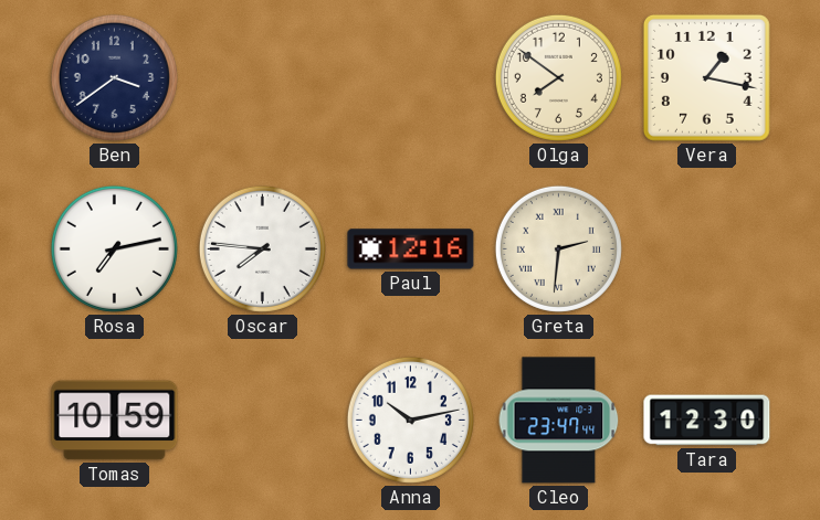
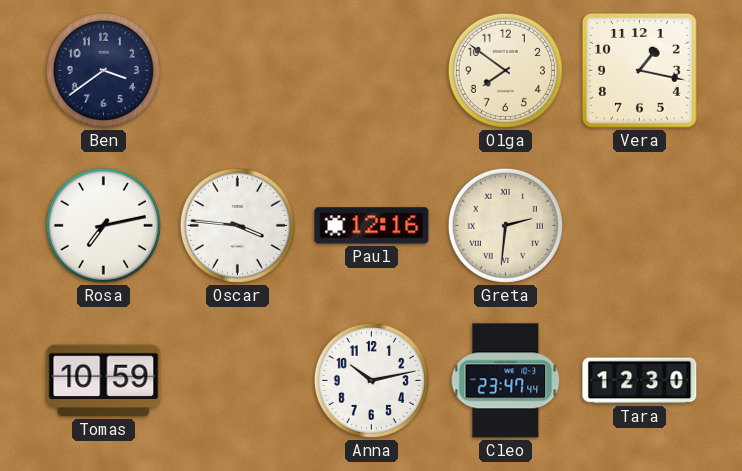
Oscar: 7:46 -> 3:46
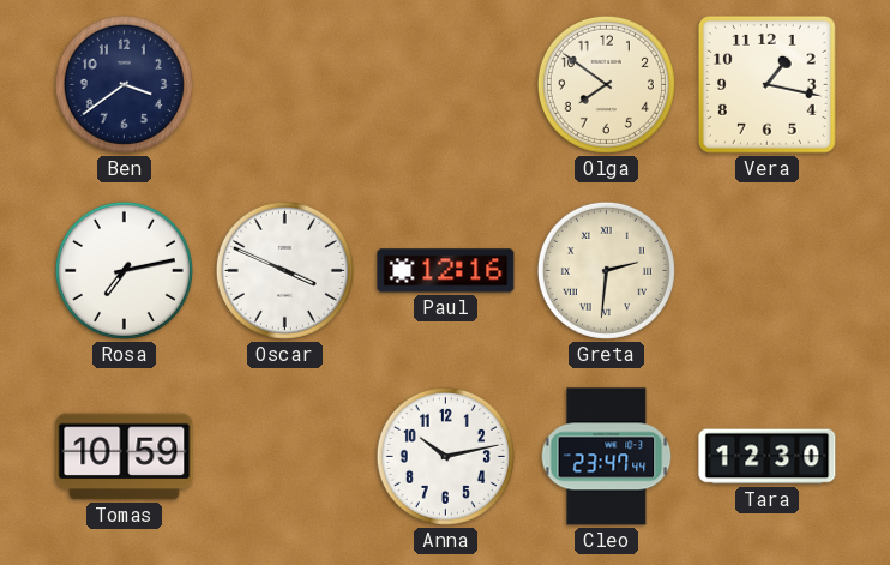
Oscar: 3:46 -> 3:49
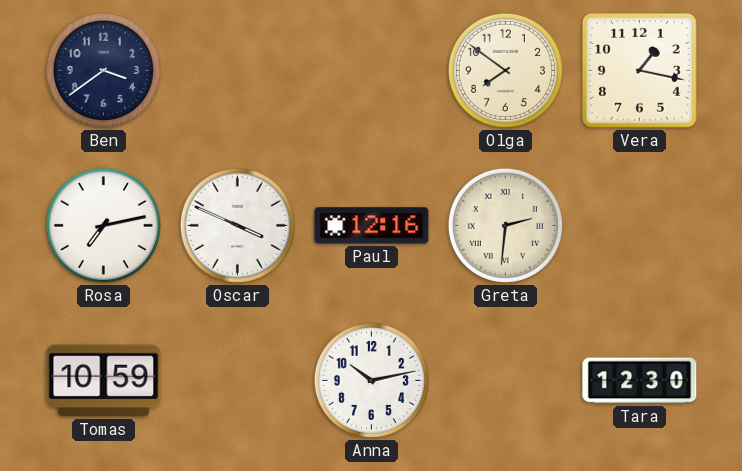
Cleo: 23:47 -> none
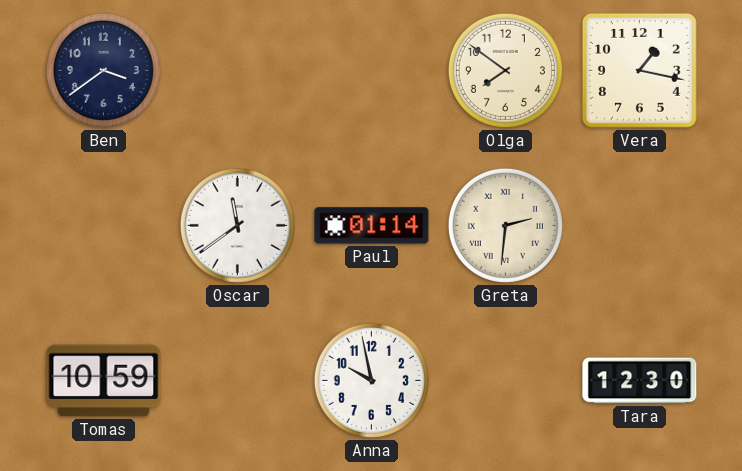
Rosa: 7:13 -> none
Oscar: 3:49 -> 11:39
Paul: 12:16 -> 01:14
Anna: 10:13 -> 9:58
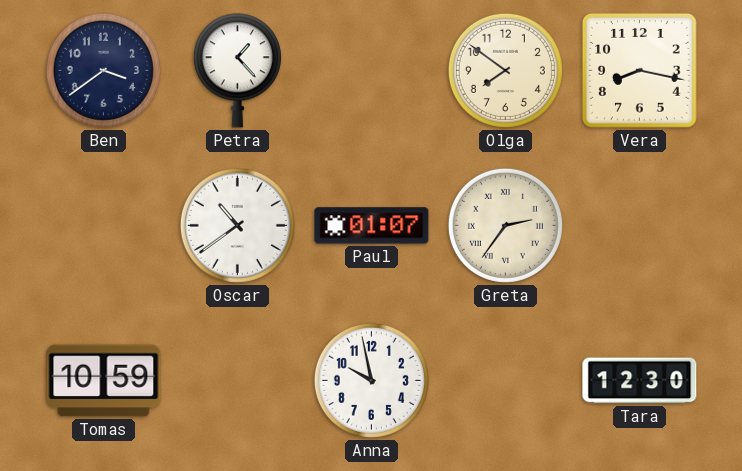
Petra: none -> 1:23
Vera: 1:17 -> 8:17
Oscar: 11:39 -> 10:39
Paul: 01:14 -> 01:07
Greta: 2:31 -> 2:36
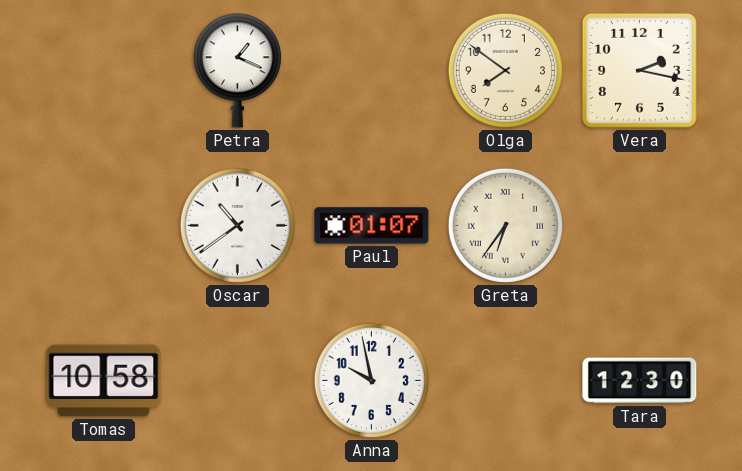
Ben: 3:39 -> none
Petra: 1:23 -> 1:19
Vera: 8:17 -> 2:17
Greta: 2:36 -> 6:36
Tomas: 10:59 -> 10:58
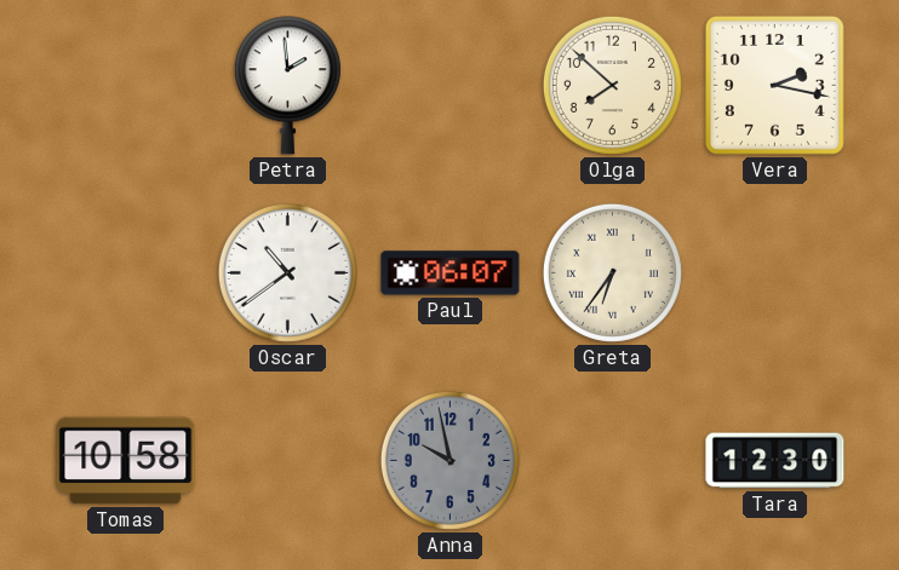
Petra: 1:19 -> 1:59
Olga: 7:51 -> 7:52
Paul: 01:07 -> 06:07
Anna dial: white -> grey
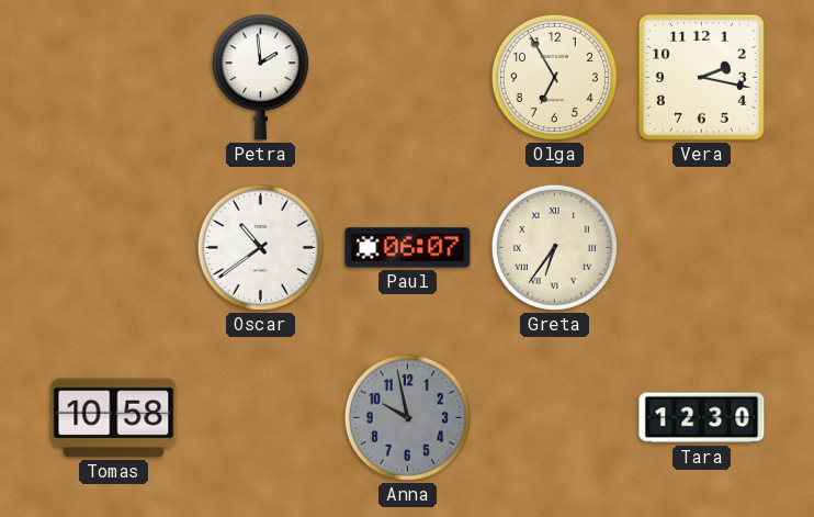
Olga: 7:52 -> 6:55
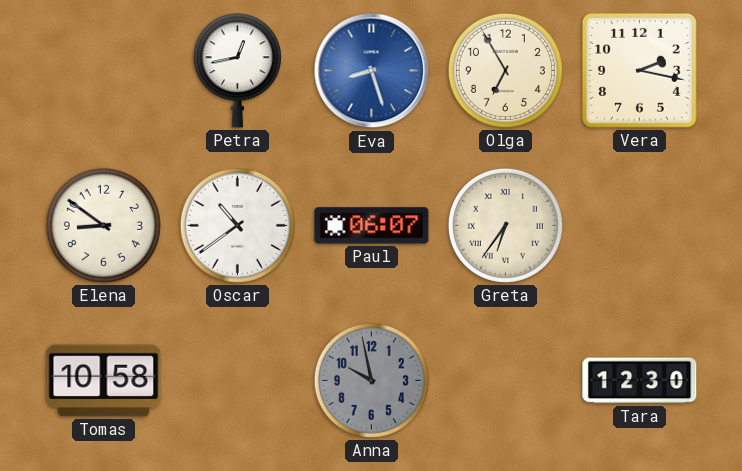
Petra: 1:59 -> 12:43
Eva: none -> 8:27
Elena: none -> 8:51
